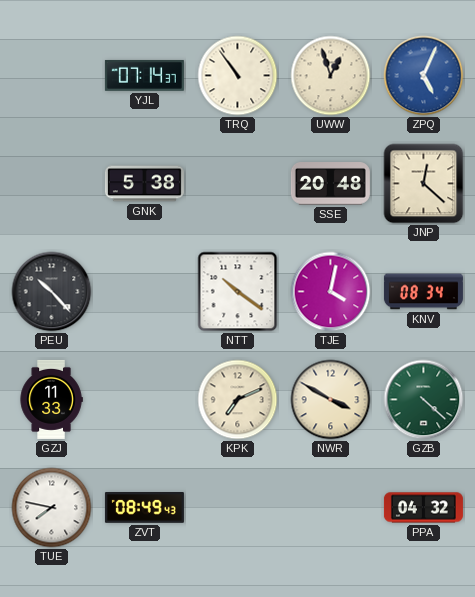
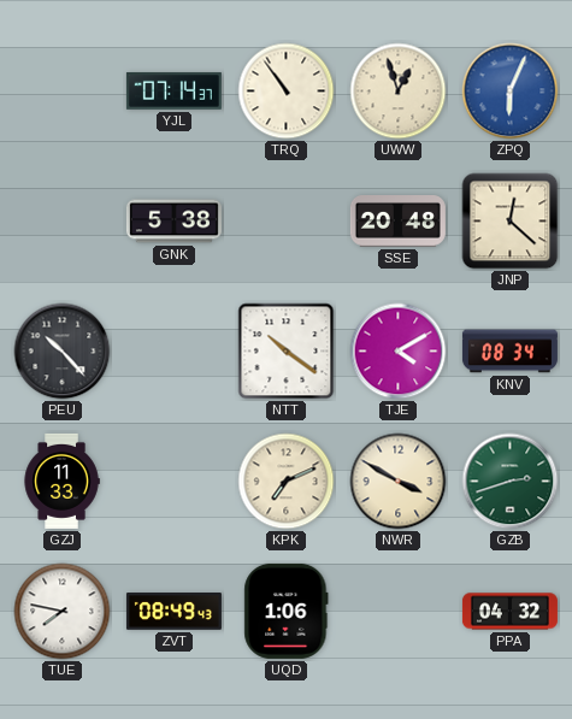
ZPQ: 5:04 -> 6:04
TJE: 4:02 -> 4:10
GZB: 4:22 -> 2:42
UQD: none -> 1:06
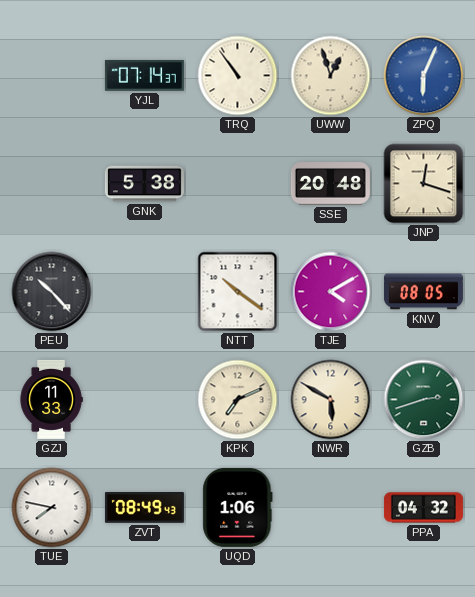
JNP: 12:22 -> 12:18
KNV: 08:34 -> 08:05
NWR: 3:50 -> 5:50
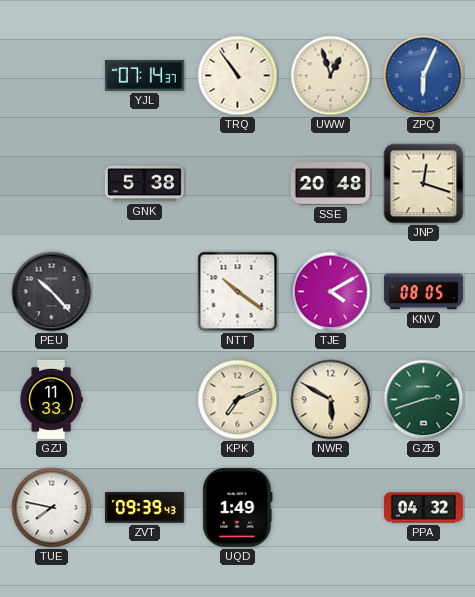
ZVT: 08:49 -> 09:39
UQD: 1:06 -> 1:49
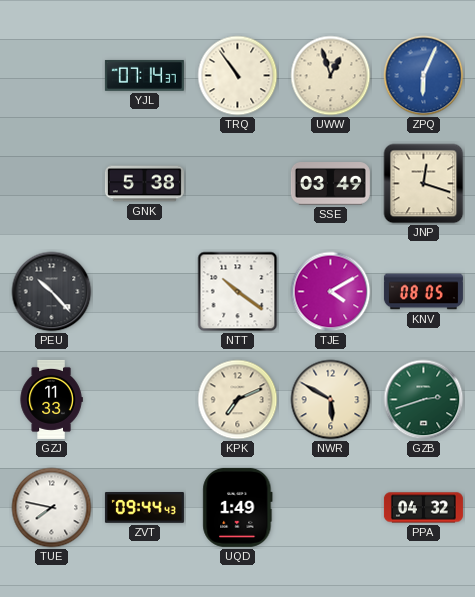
SSE: 20:48 -> 03:49
ZVT: 09:39 -> 09:44
